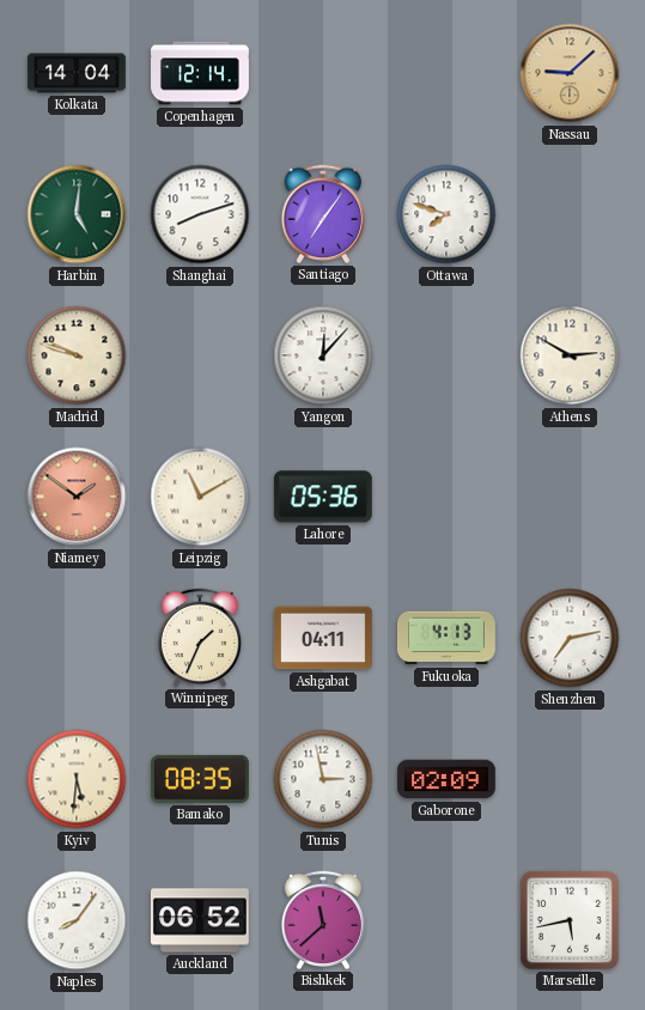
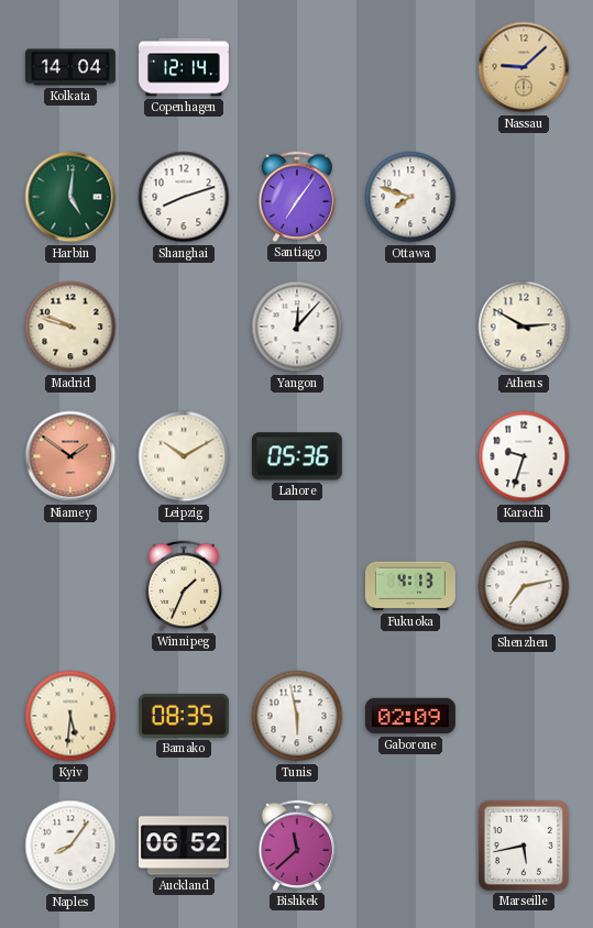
Leipzig: 11:10 -> 10:10
Karachi: none -> 9:33
Ashgabat: 04:11 -> none
Tunis: 2:58 -> 5:58
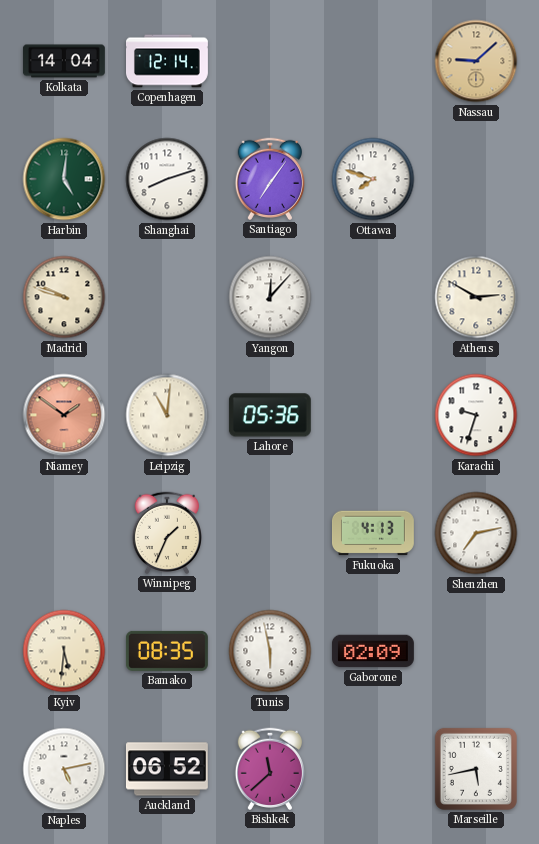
Leipzig: 10:10 -> 11:01
Naples: 8:06 -> 5:13
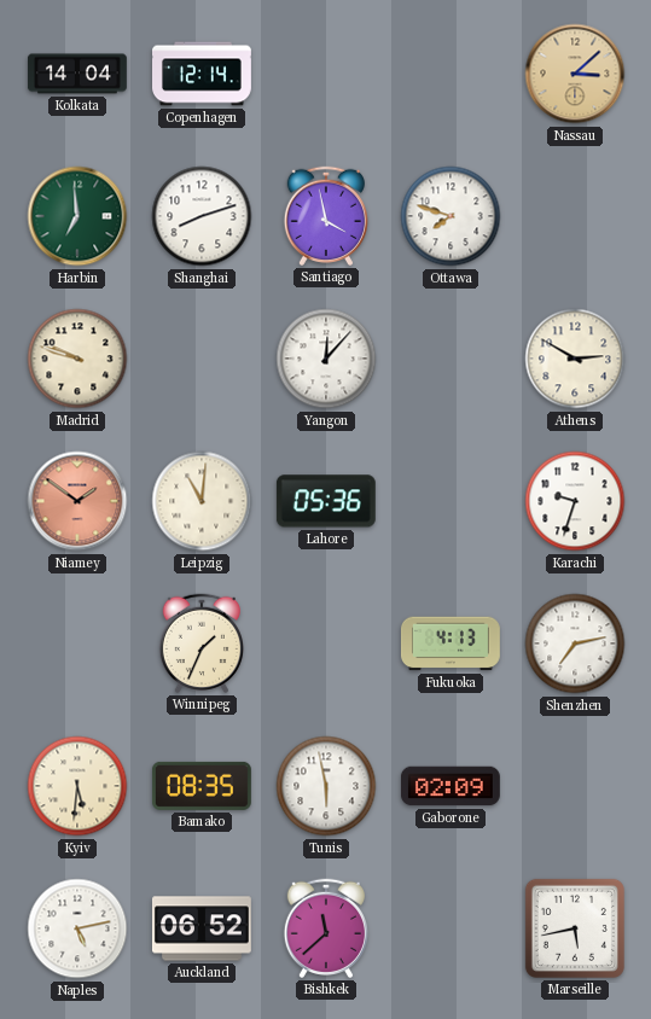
Nassau: 9:08 -> 3:08
Harbin: 5:01 -> 6:59
Santiago: 7:06 -> 3:58
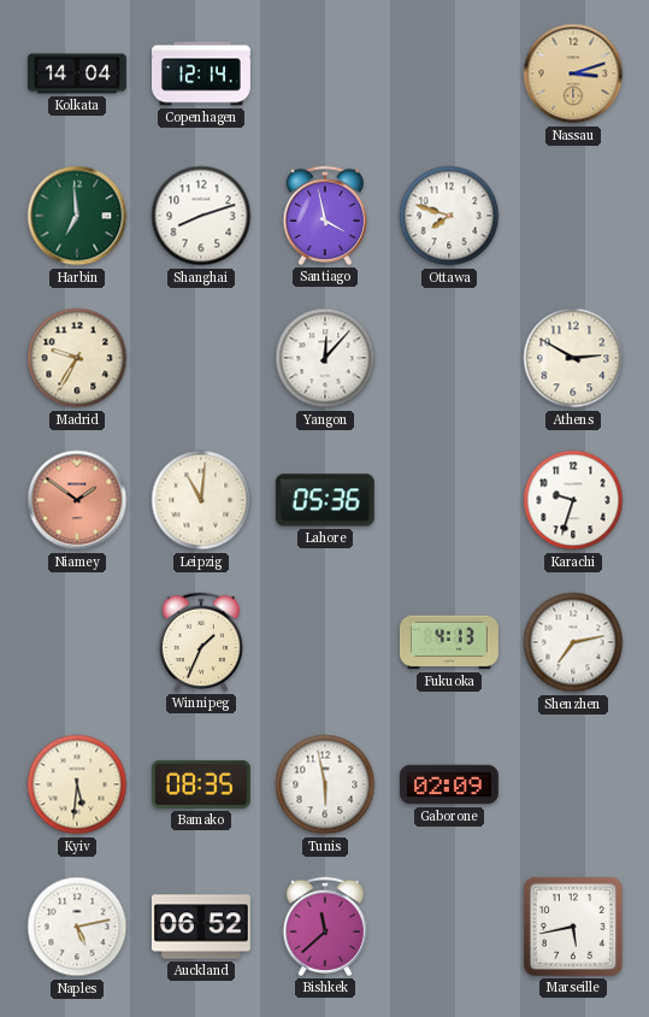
Nassau: 3:08 -> 3:12
Madrid: 9:48 -> 9:35
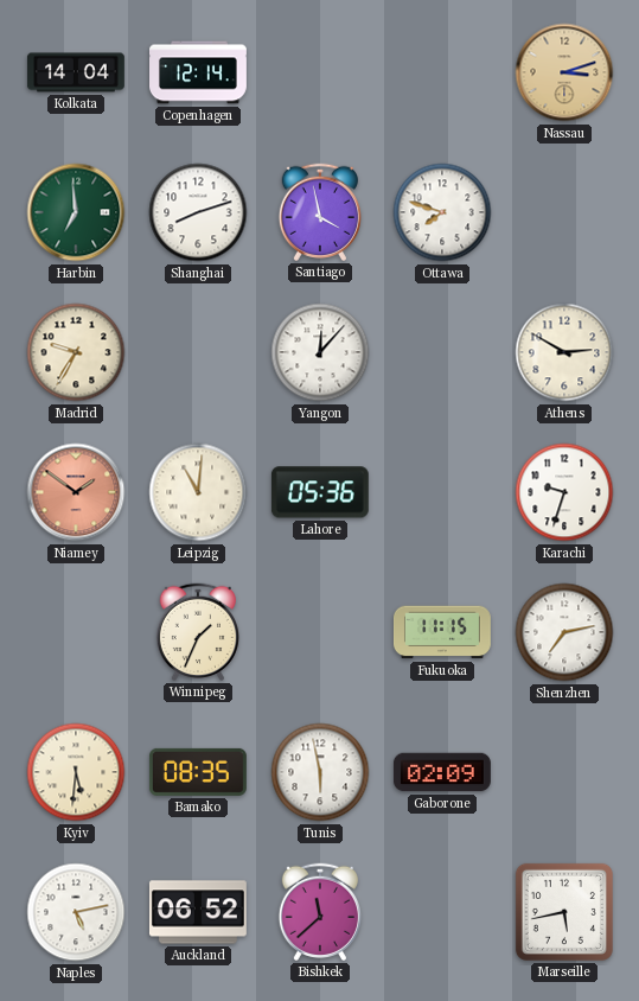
Fukuoka: 4:13 -> 11:15
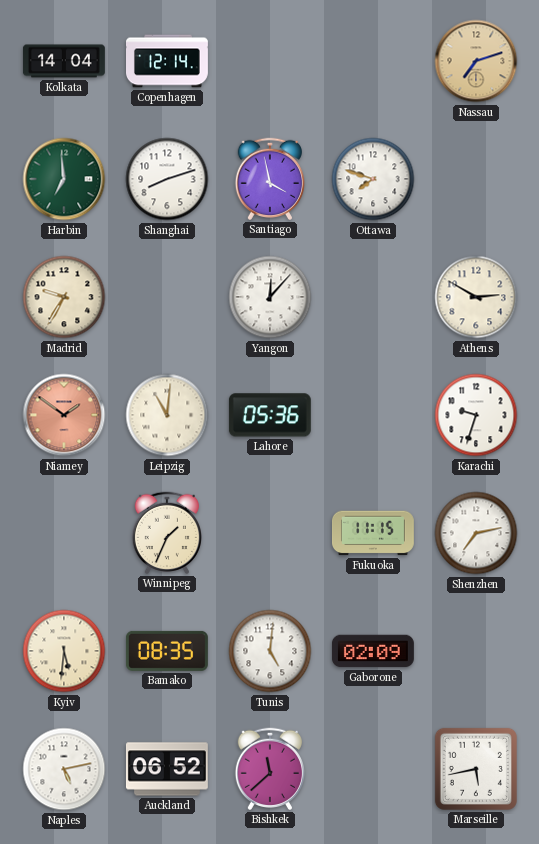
Nassau: 3:12 -> 7:12
Tunis: 5:58 -> 5:01
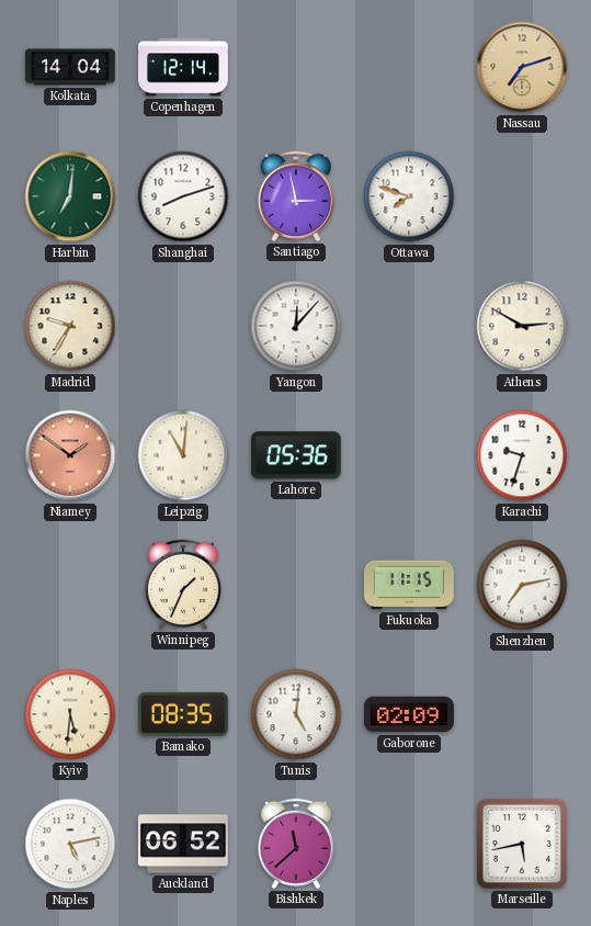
Harbin: 6:59 -> 7:01
Santiago: 3:58 -> 2:58
